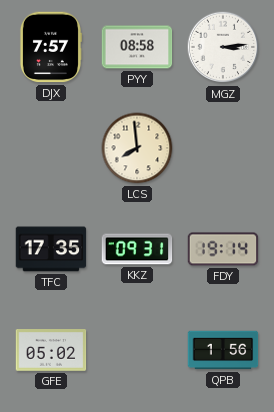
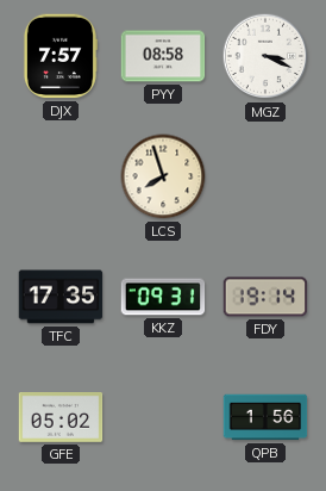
MGZ: 3:14 -> 3:19
LCS: 7:59 -> 7:57
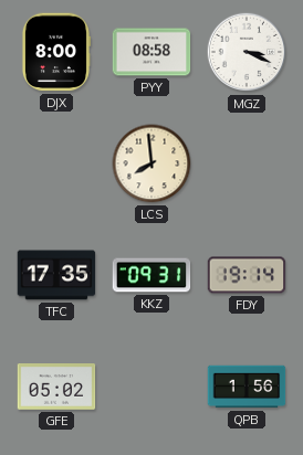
DJX: 7:57 -> 8:00
LCS: 7:57 -> 7:59
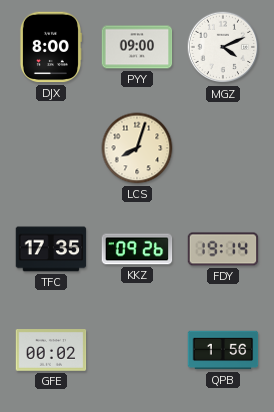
PYY: 08:58 -> 09:00
MGZ: 3:19 -> 4:11
LCS: 7:59 -> 8:03
KKZ: 09:31 -> 09:26
GFE: 05:02 -> 00:02
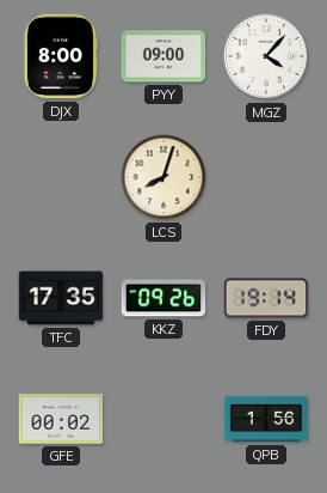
MGZ: 4:11 -> 4:07
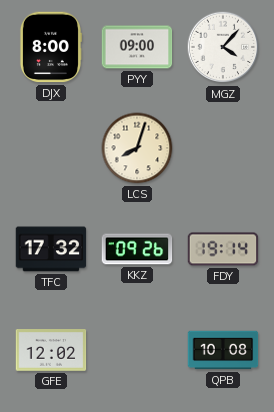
TFC: 17:35 -> 17:32
GFE: 00:02 -> 12:02
QPB: 1:56 -> 10:08
